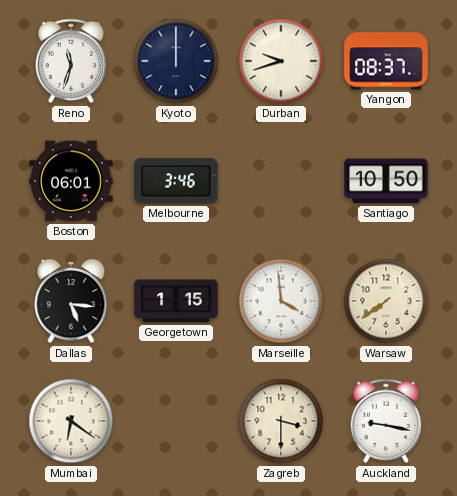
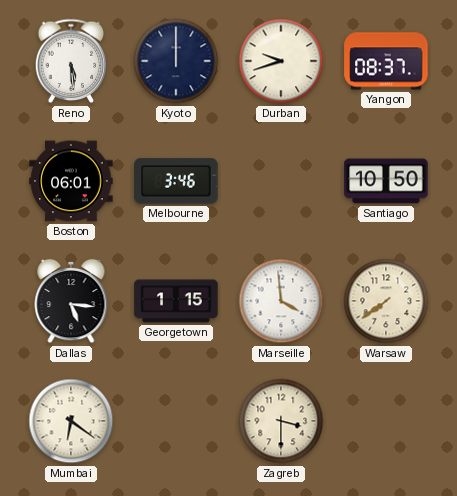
Reno: 11:33 -> 5:29
Auckland: 9:17 -> none
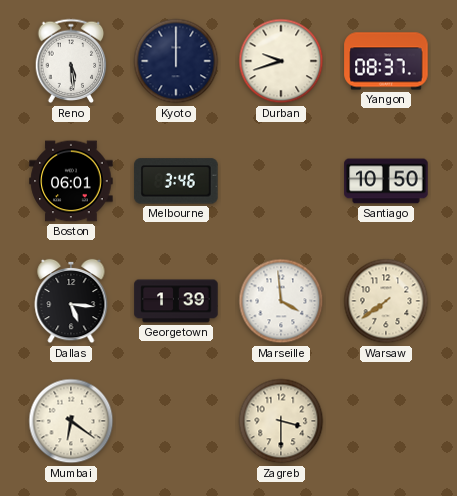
Georgetown: 1:15 -> 1:39
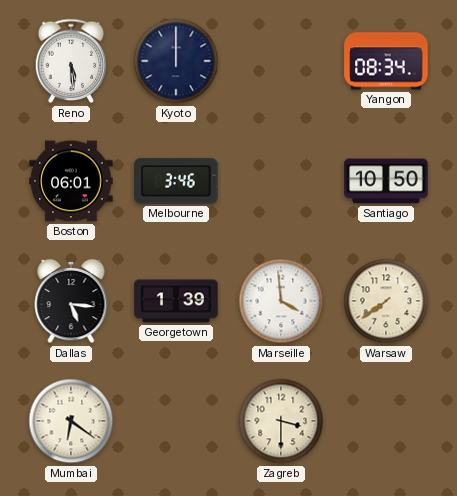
Durban: 9:42 -> none
Yangon: 08:37 -> 08:34
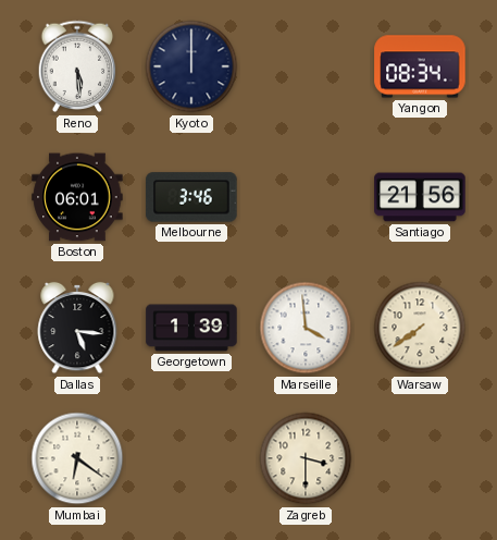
Santiago: 10:50 -> 21:56
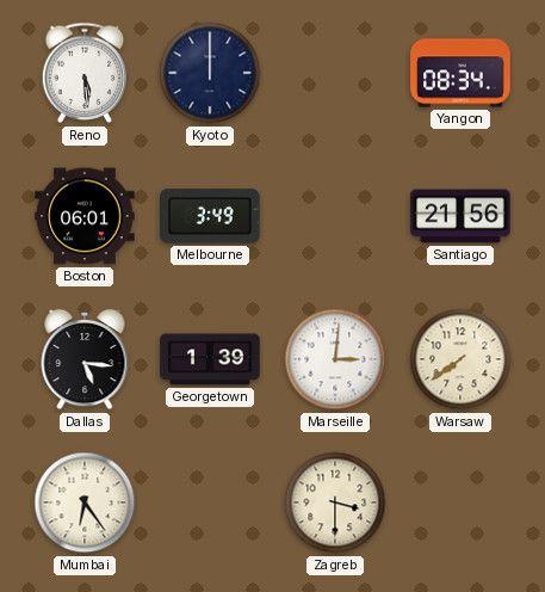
Melbourne: 3:46 -> 3:49
Marseille: 3:59 -> 3:01
Mumbai: 6:21 -> 6:24
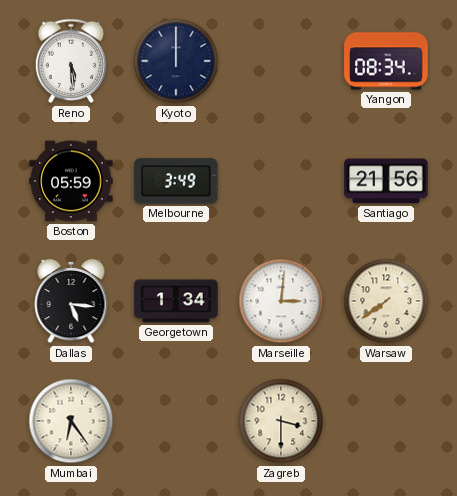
Boston: 06:01 -> 05:59
Georgetown: 1:39 -> 1:34
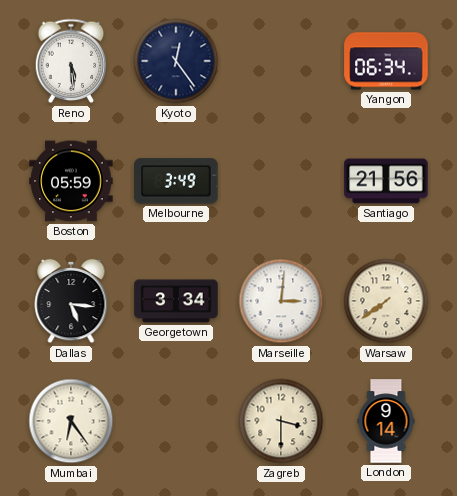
Kyoto: 12:00 -> 12:24
Yangon: 08:34 -> 06:34
Georgetown: 1:34 -> 3:34
London: none -> 9:14
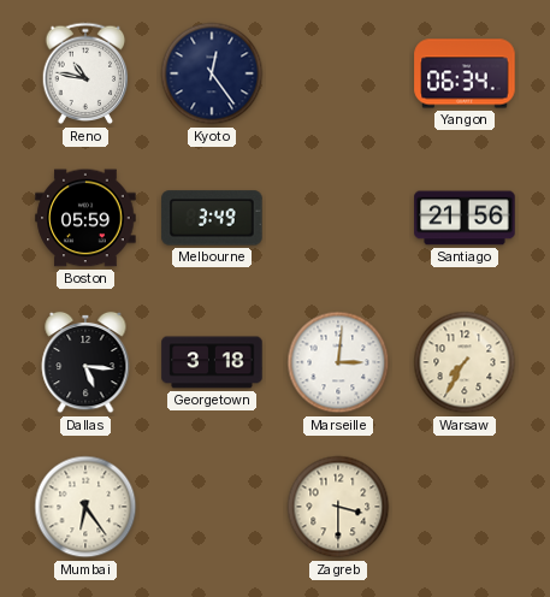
Reno: 5:29 -> 10:47
Georgetown: 3:34 -> 3:18
Warsaw: 7:39 -> 7:35
London: 9:14 -> none
